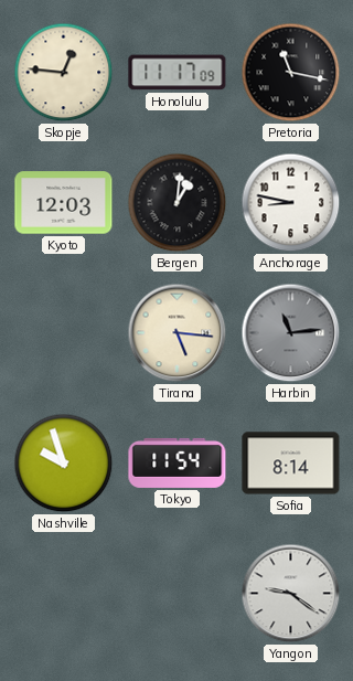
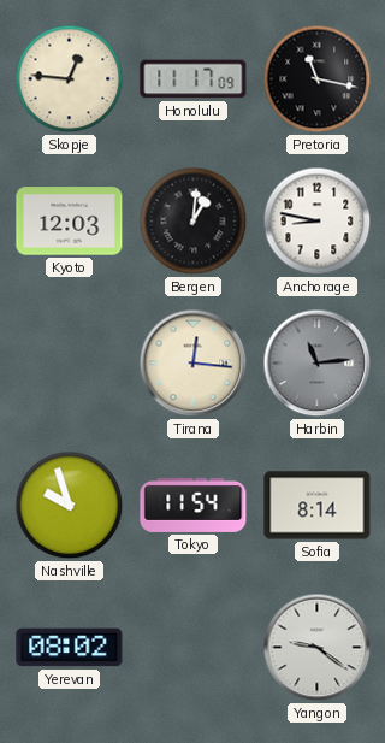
Tirana: 5:16 -> 12:16
Yerevan: none -> 08:02
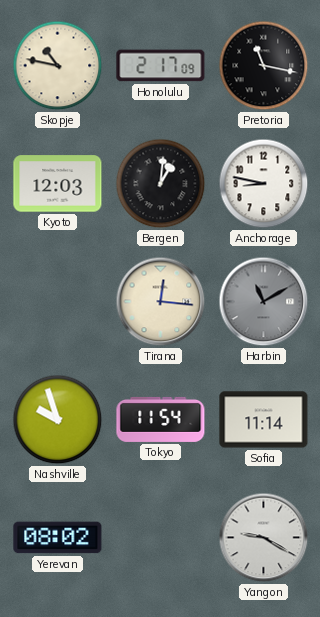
Skopje: 12:46 -> 10:47
Honolulu: 11:17 -> 2:17
Harbin: 11:14 -> 11:10
Sofia: 8:14 -> 11:14
Yangon: 9:21 -> 9:20
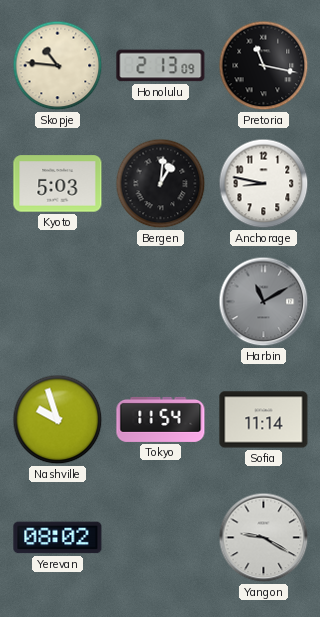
Skopje: 10:47 -> 10:46
Honolulu: 2:17 -> 2:13
Kyoto: 12:03 -> 5:03
Tirana: 12:16 -> none
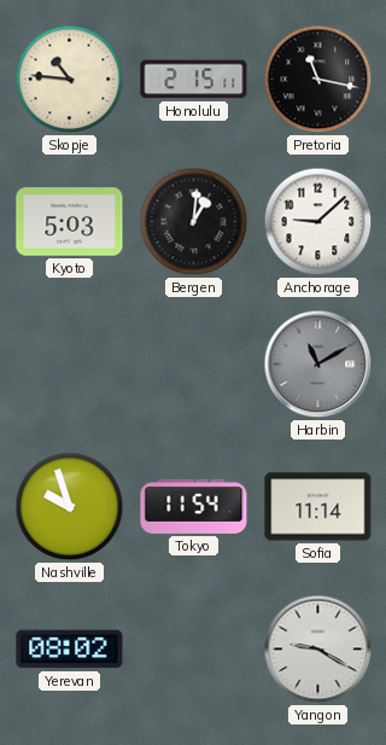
Honolulu: 2:13 -> 2:15
Anchorage: 8:47 -> 9:08
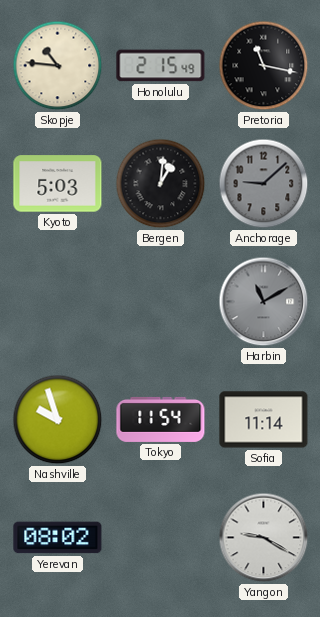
Honolulu: 2:15:11 -> 2:15:49
Anchorage dial: white -> grey
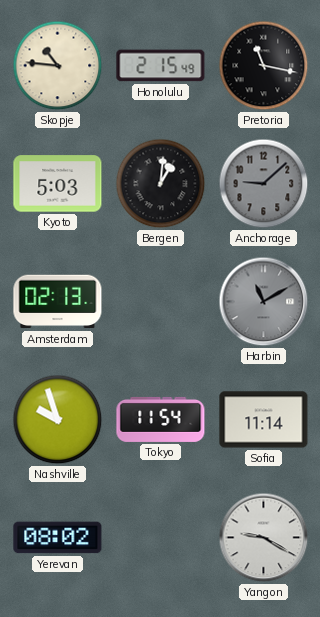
Amsterdam: none -> 02:13
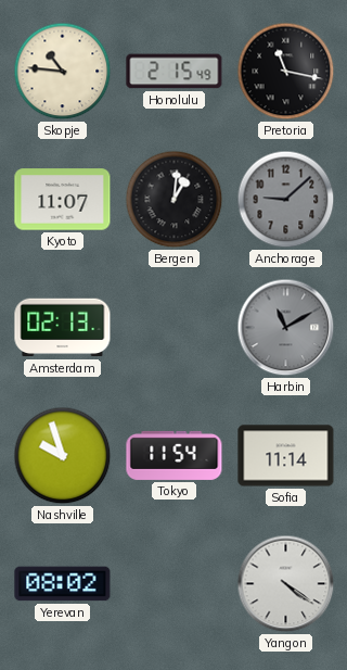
Kyoto: 5:03 -> 11:07
Yangon: 9:20 -> 4:21
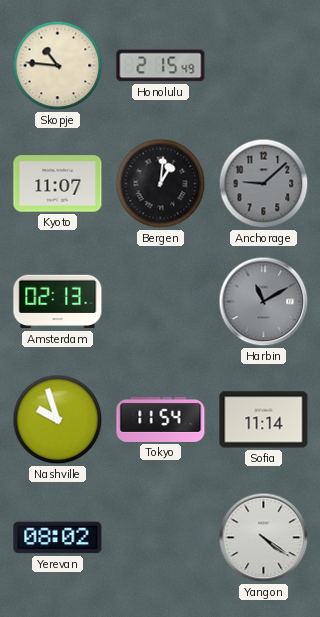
Pretoria: 11:17 -> none
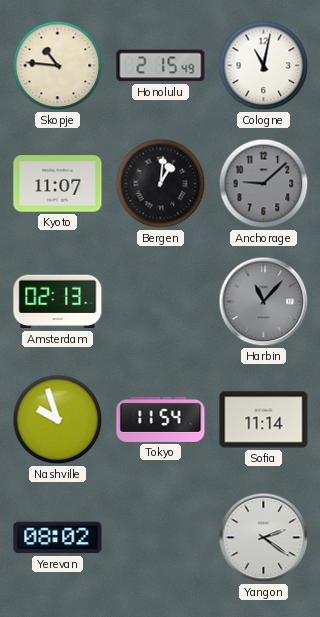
Cologne: none -> 11:02
Harbin: 11:10 -> 11:07
Yangon: 4:21 -> 2:21
